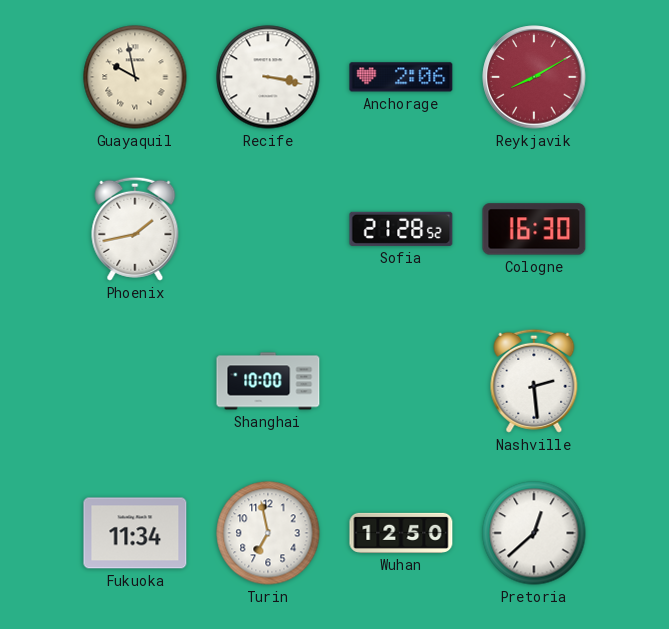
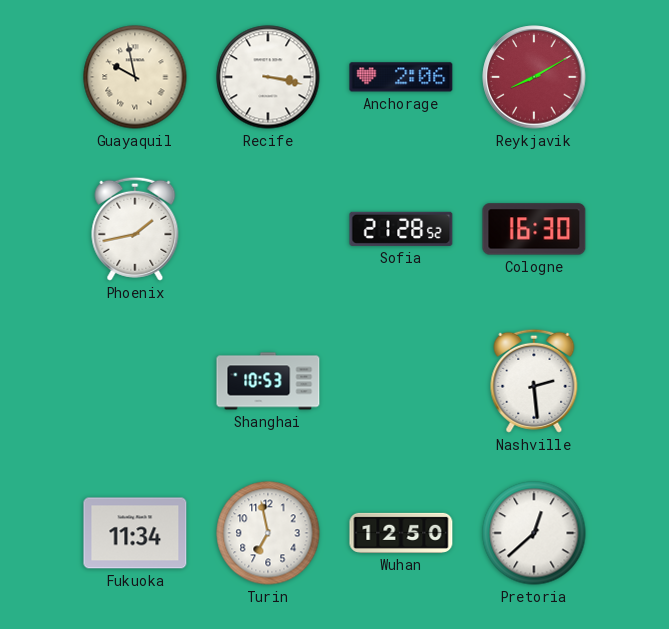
Shanghai: 10:00 -> 10:53
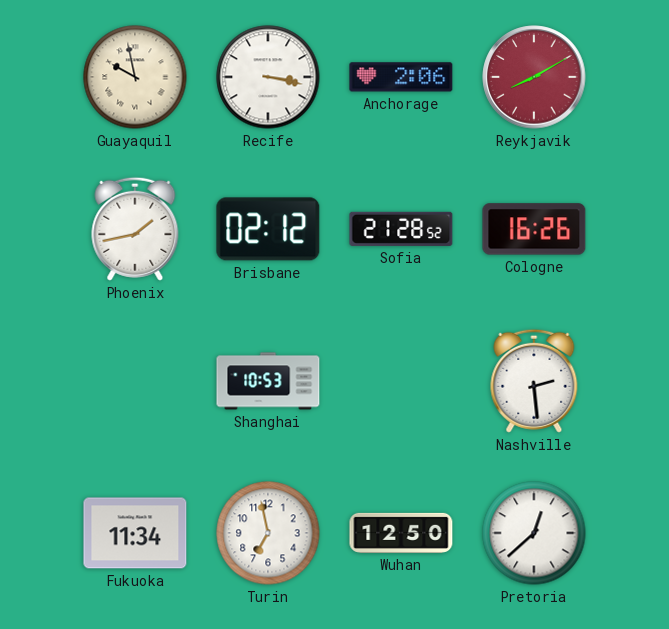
Brisbane: none -> 02:12
Cologne: 16:30 -> 16:26
